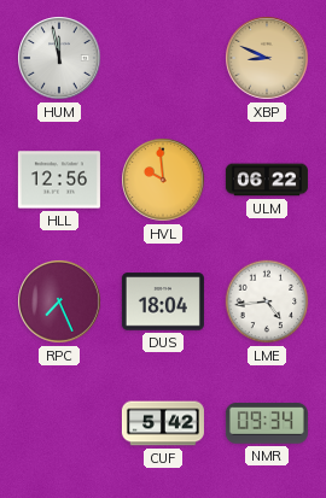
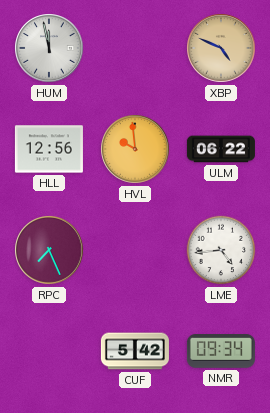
XBP: 8:49 -> 4:49
DUS: 18:04 -> none
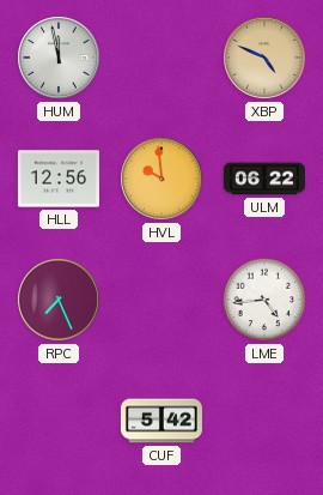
NMR: 09:34 -> none
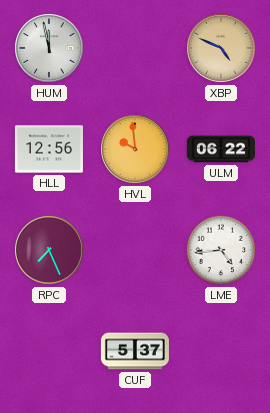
CUF: 5:42 -> 5:37
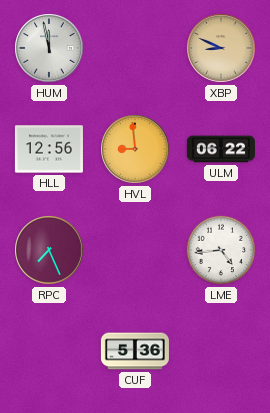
XBP: 4:49 -> 8:49
HVL: 9:59 -> 8:59
CUF: 5:37 -> 5:36
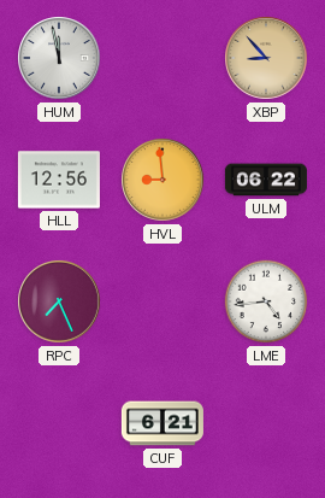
XBP: 8:49 -> 8:53
CUF: 5:36 -> 6:21
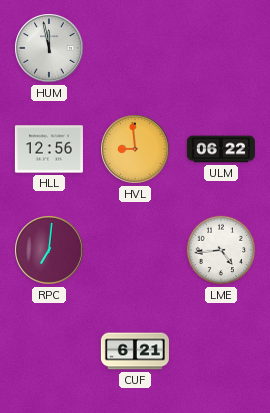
XBP: 8:53 -> none
RPC: 7:26 -> 7:01
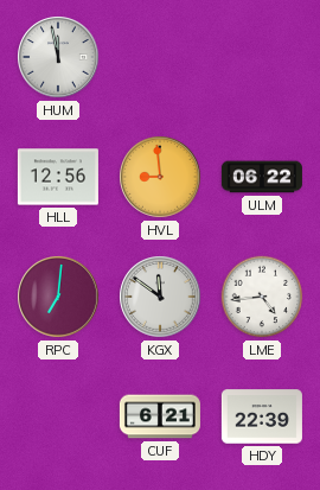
KGX: none -> 11:51
HDY: none -> 22:39
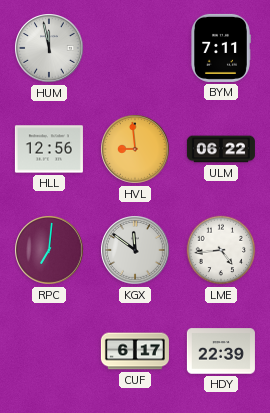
BYM: none -> 7:11
CUF: 6:21 -> 6:17
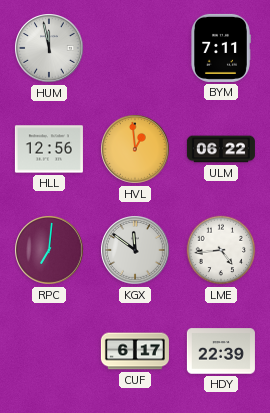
HVL: 8:59 -> 12:59
